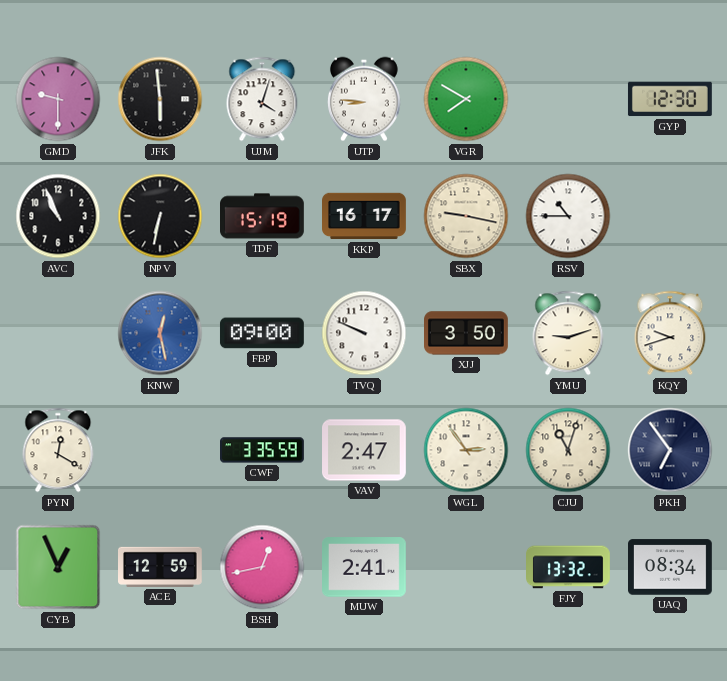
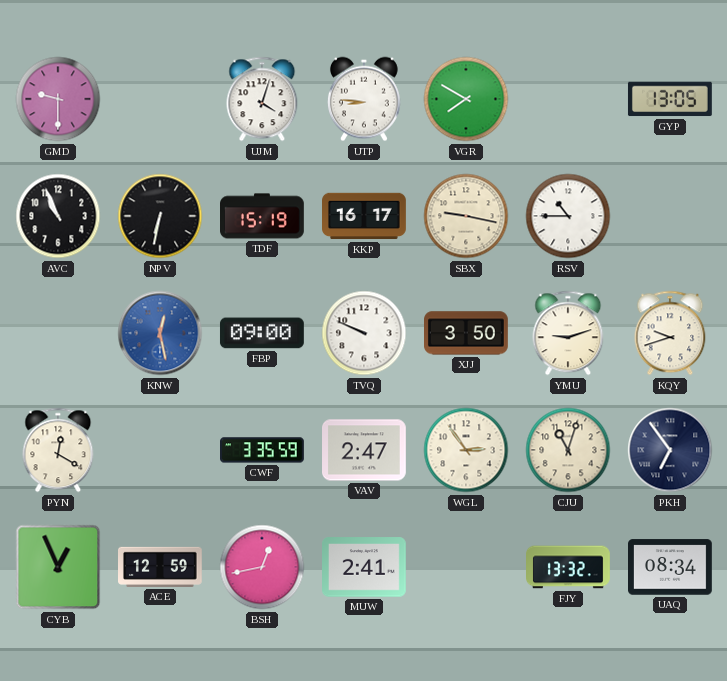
JFK: 5:59 -> none
GYP: 12:30 -> 13:05
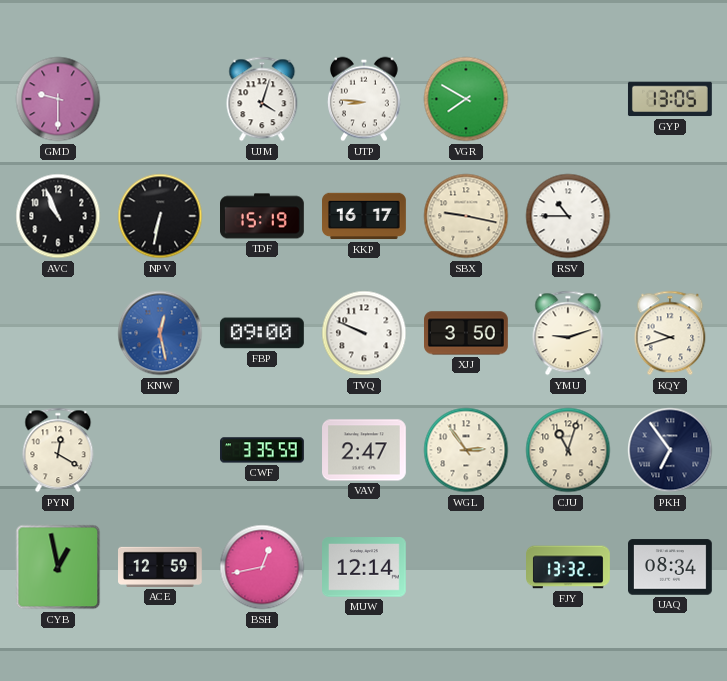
CYB: 12:56 -> 12:58
MUW: 2:41 -> 12:14
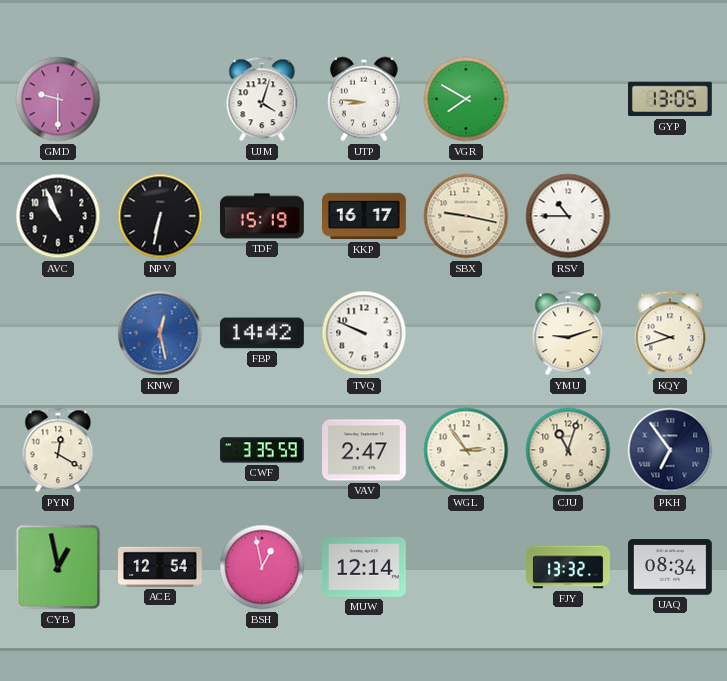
FBP: 09:00 -> 14:42
XJJ: 3:50 -> none
ACE: 12:59 -> 12:54
BSH: 12:43 -> 12:58
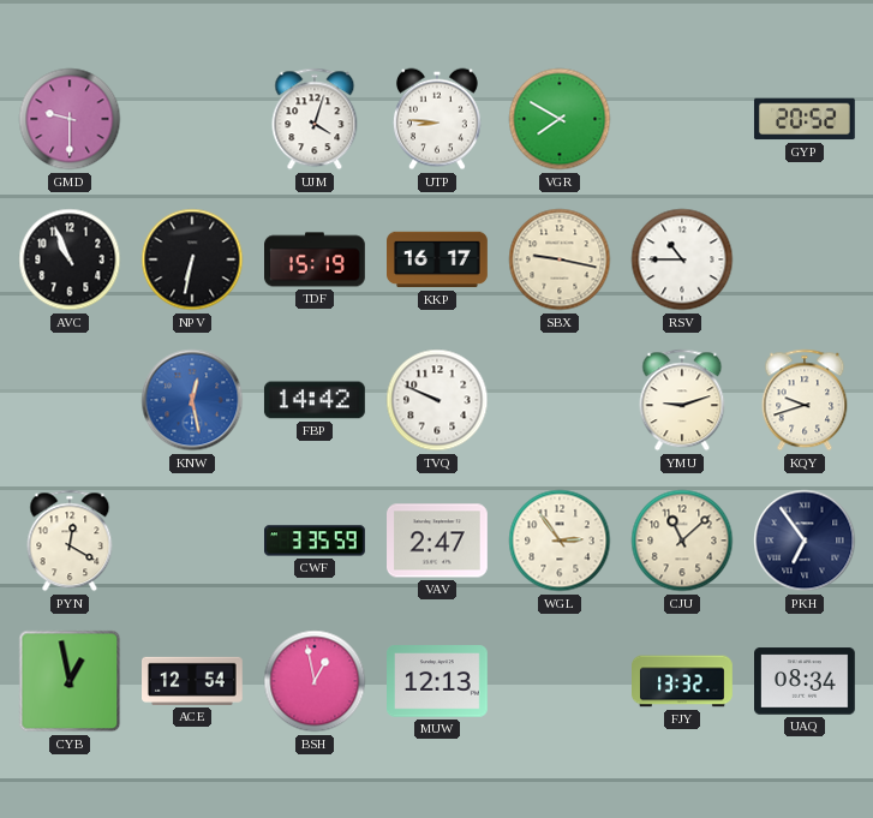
GYP: 13:05 -> 20:52
CJU: 11:03 -> 11:08
MUW: 12:14 -> 12:13
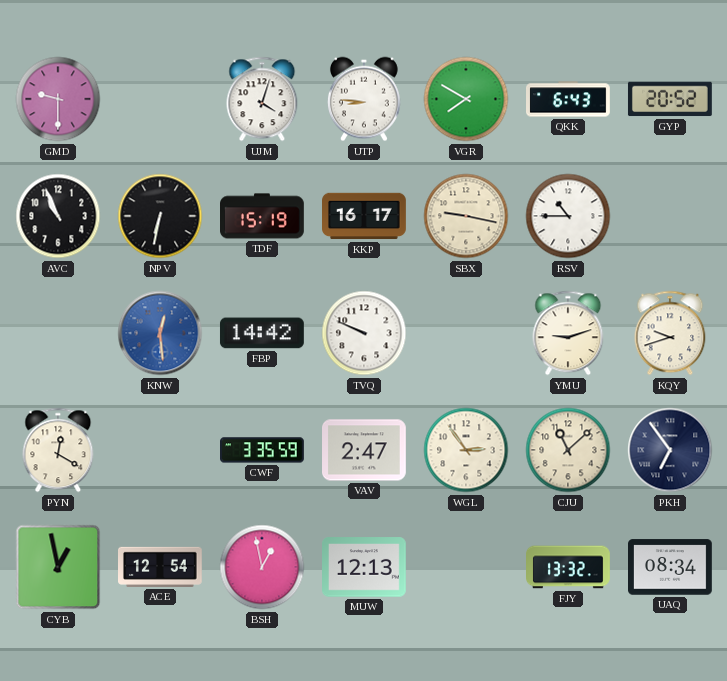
QKK: none -> 6:43
KNW: 12:28 -> 12:29
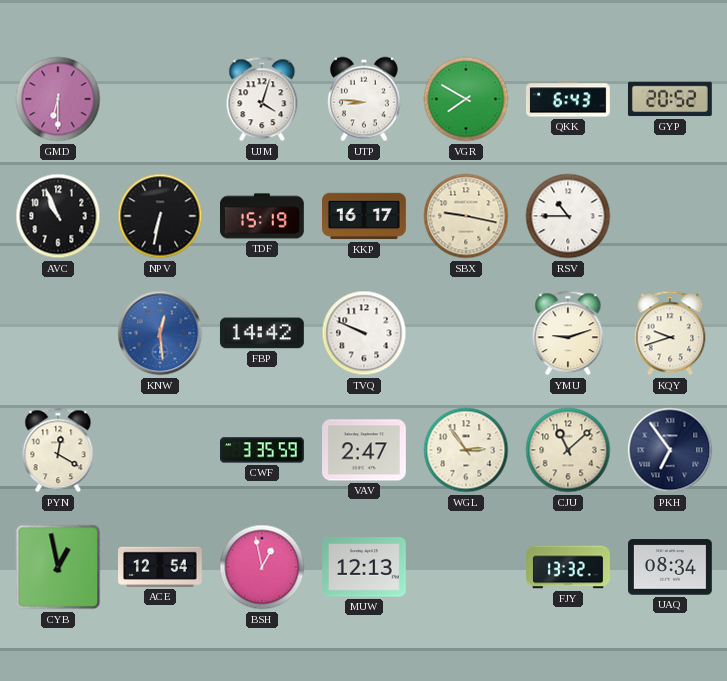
GMD: 9:30 -> 6:30
